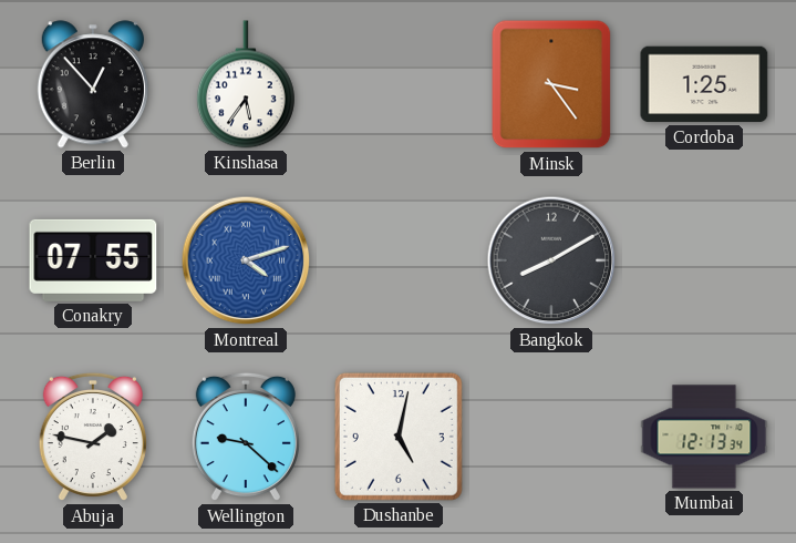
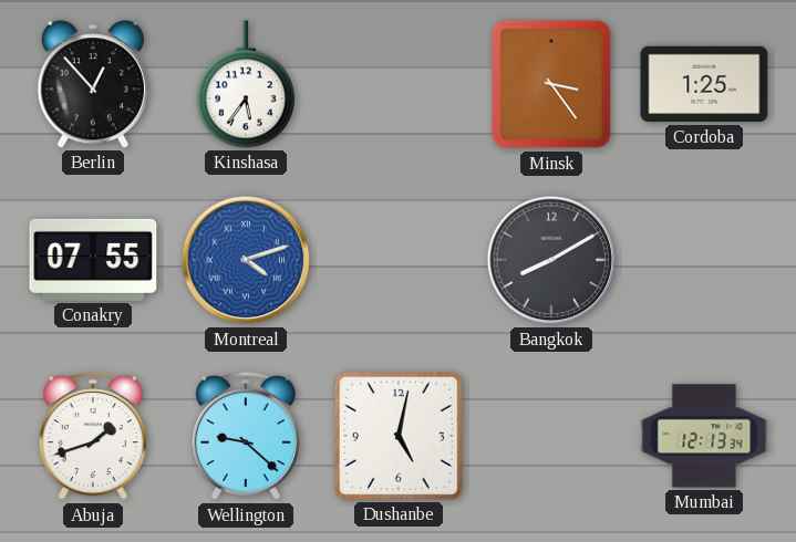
Abuja: 1:47 -> 1:42
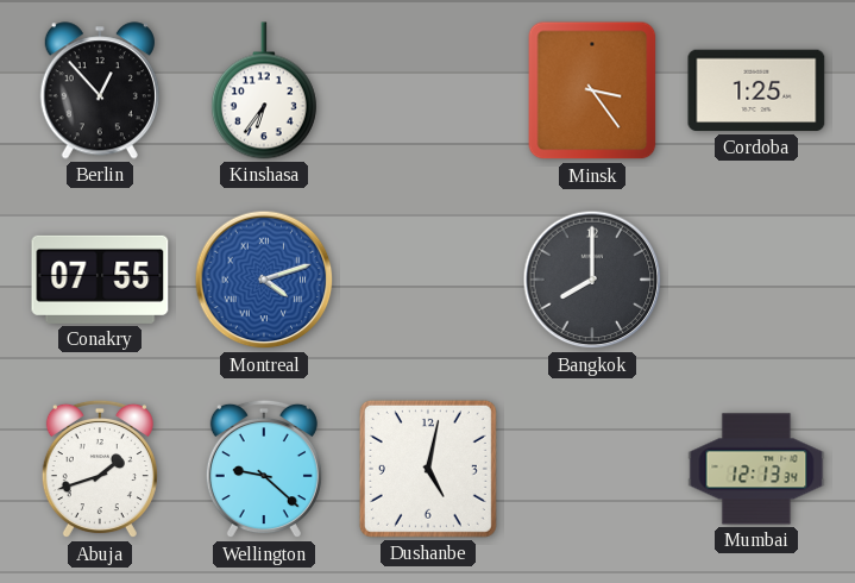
Kinshasa: 5:36 -> 6:36
Bangkok: 8:10 -> 8:00
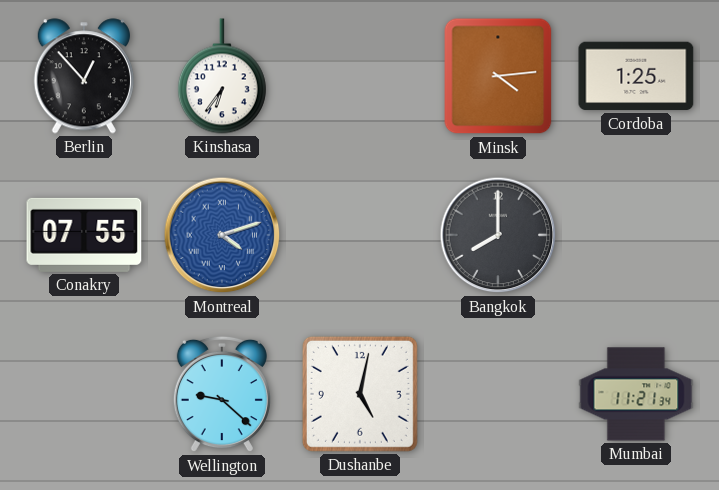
Minsk: 3:24 -> 4:14
Abuja: 1:42 -> none
Mumbai: 12:13 -> 11:21
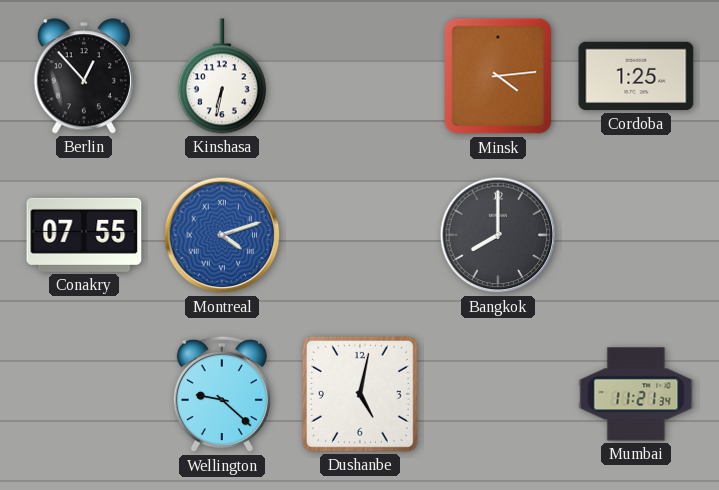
Kinshasa: 6:36 -> 6:32
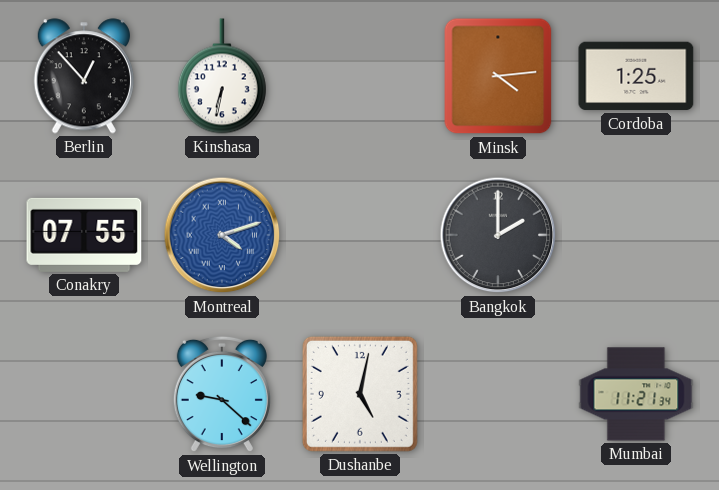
Bangkok: 8:00 -> 2:00
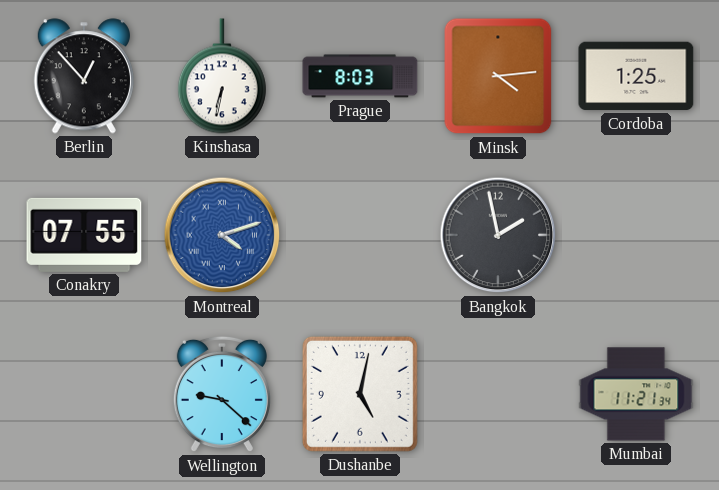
Prague: none -> 8:03
Bangkok: 2:00 -> 1:58
